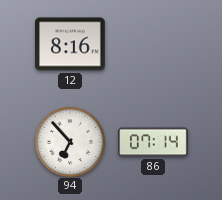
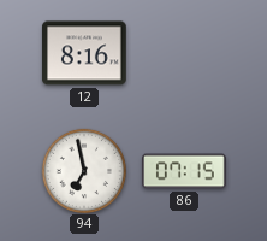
94: 6:53 -> 6:58
86: 07:14 -> 07:15
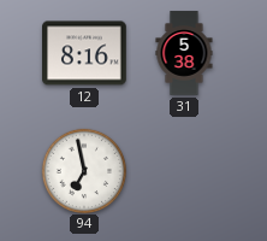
31: none -> 5:38
86: 07:15 -> none
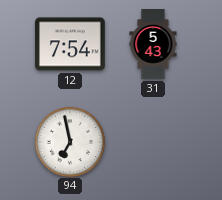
12: 8:16 -> 7:54
31: 5:38 -> 5:43
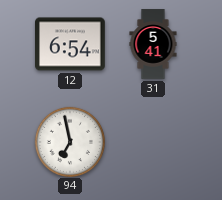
12: 7:54 -> 6:54
31: 5:43 -> 5:41
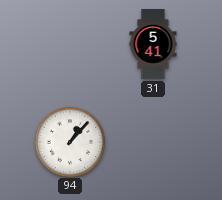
12: 6:54 -> none
94: 6:58 -> 1:07
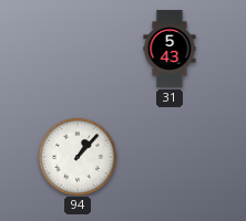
31: 5:41 -> 5:43
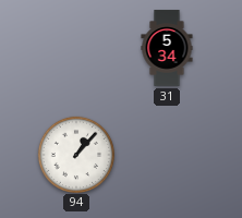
31: 5:43 -> 5:34
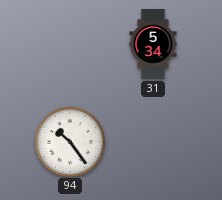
94: 1:07 -> 10:24
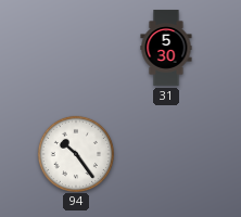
31: 5:34 -> 5:30
